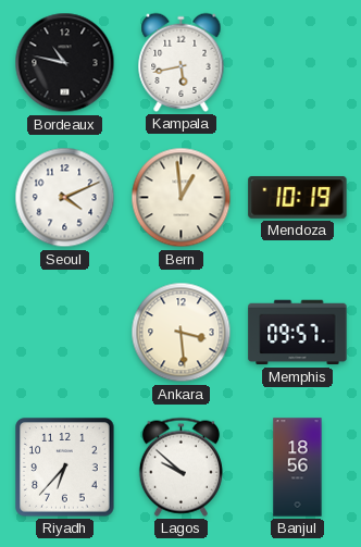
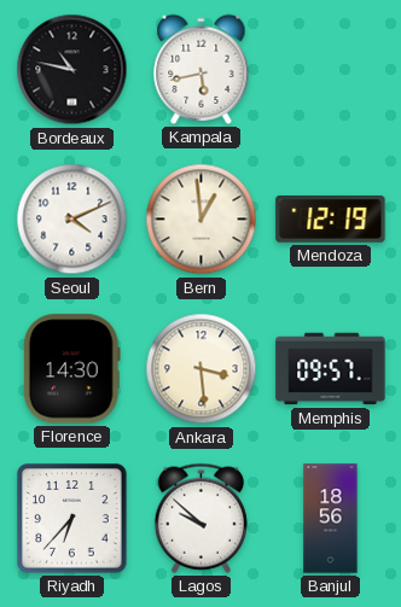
Mendoza: 10:19 -> 12:19
Florence: none -> 14:30
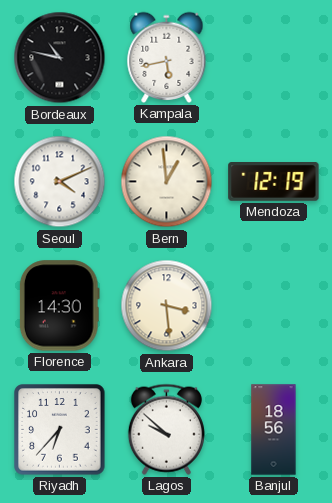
Memphis: 09:57 -> none
